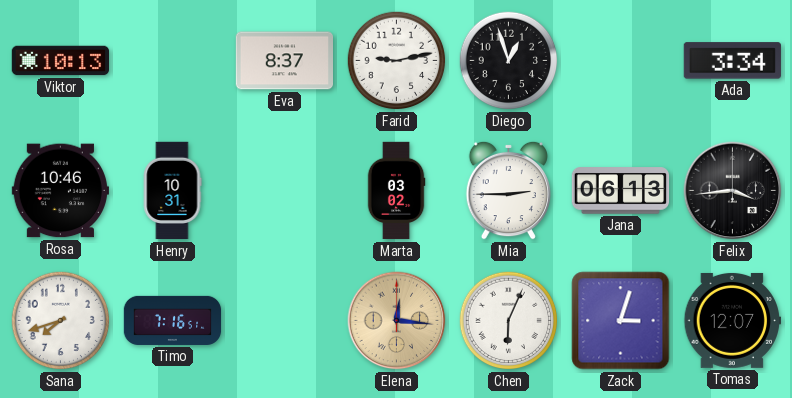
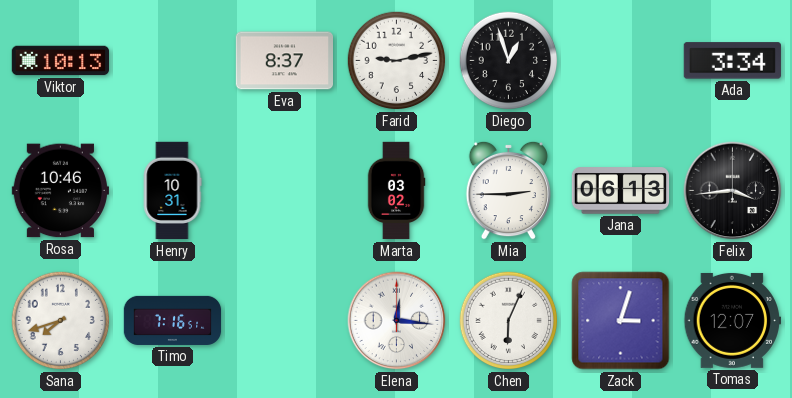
Elena dial: champagne -> white
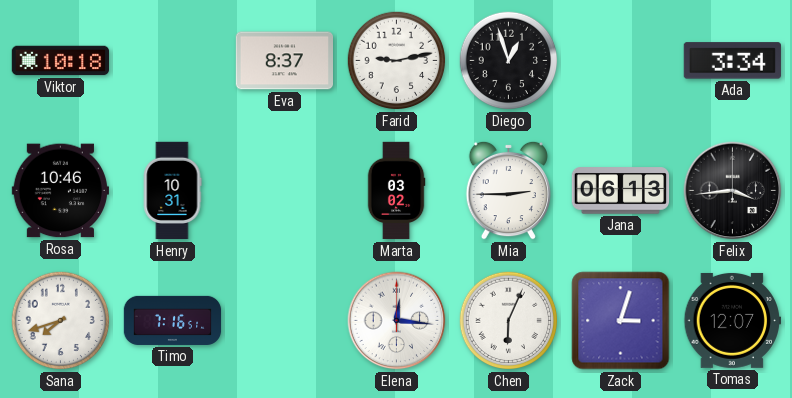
Viktor: 10:13 -> 10:18
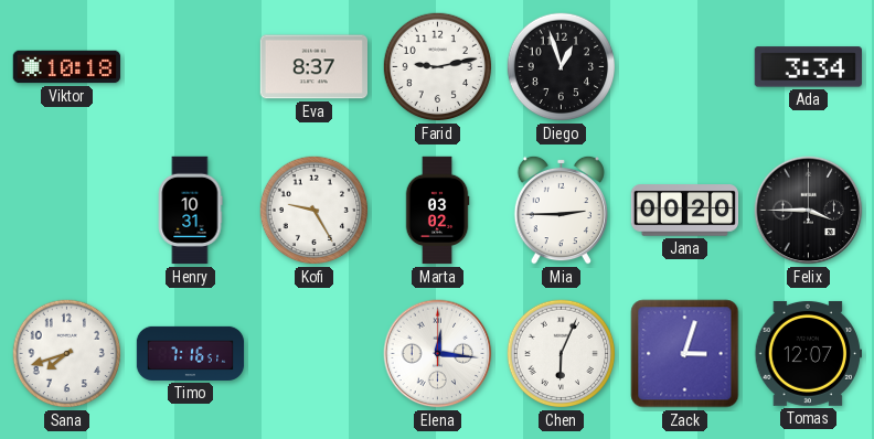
Rosa: 10:46 -> none
Kofi: none -> 9:25
Jana: 06:13 -> 00:20
Felix: 3:44 -> 3:45
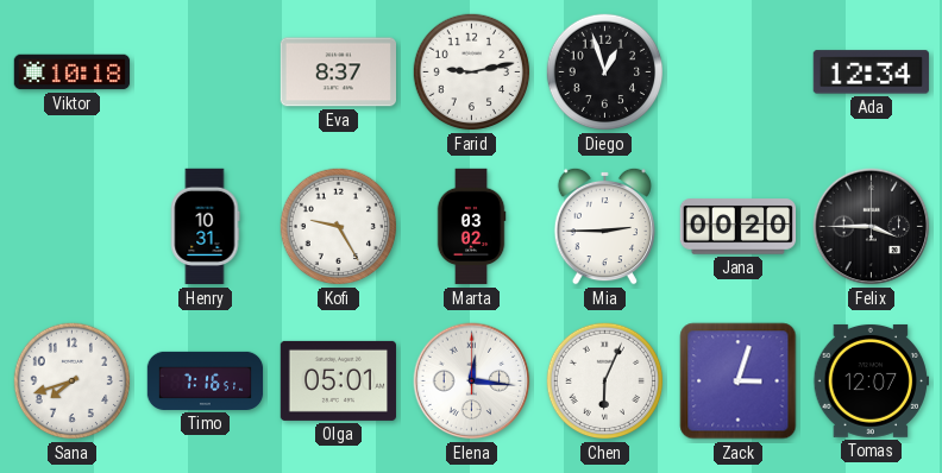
Ada: 3:34 -> 12:34
Olga: none -> 05:01
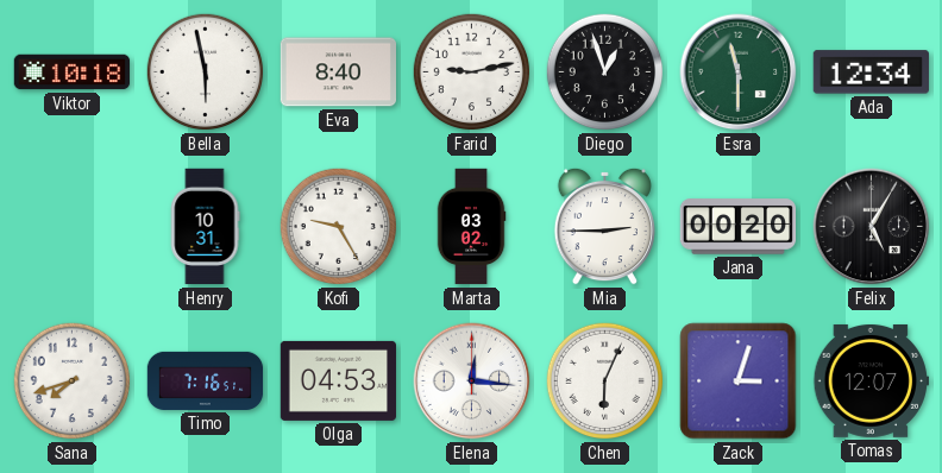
Bella: none -> 5:58
Eva: 8:37 -> 8:40
Esra: none -> 11:30
Felix: 3:45 -> 5:05
Olga: 05:01 -> 04:53
